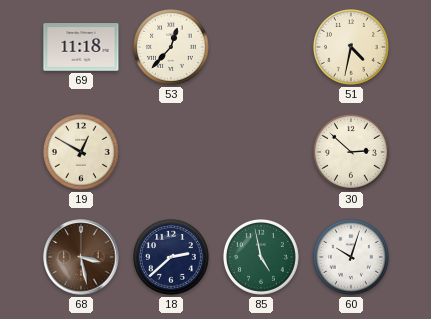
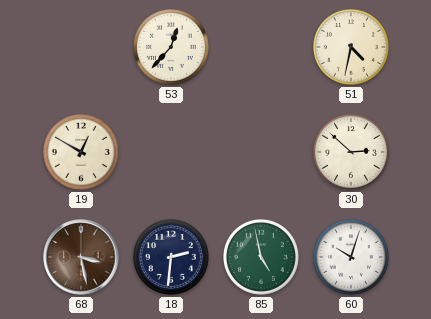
69: 11:18 -> none
18: 2:38 -> 2:31
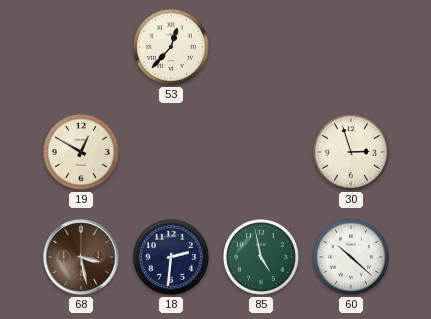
51: 4:32 -> none
30: 2:52 -> 2:57
60: 10:03 -> 10:22
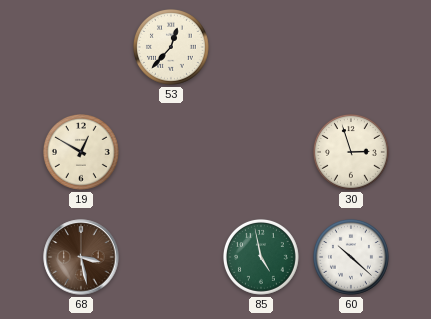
18: 2:31 -> none
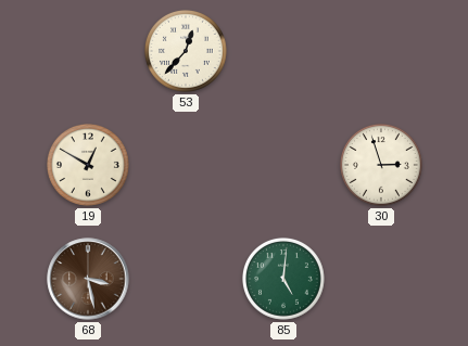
85: 4:58 -> 5:01
60: 10:22 -> none
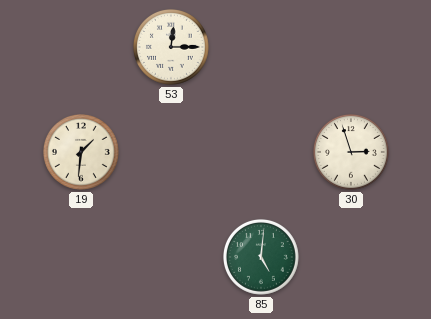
53: 12:37 -> 12:15
19: 12:50 -> 1:31
68: 3:28 -> none
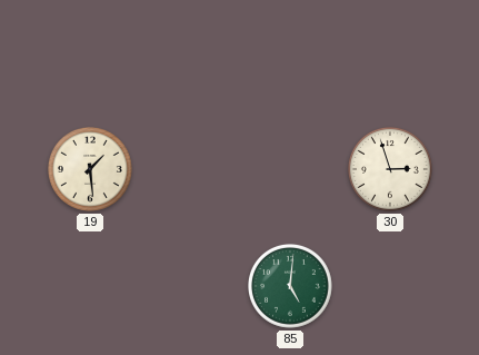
53: 12:15 -> none
19: 1:31 -> 1:29
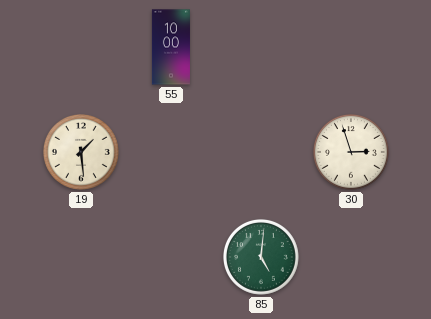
55: none -> 10:00
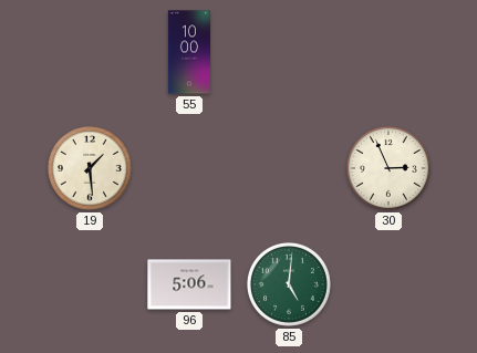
30: 2:57 -> 2:56
96: none -> 5:06
